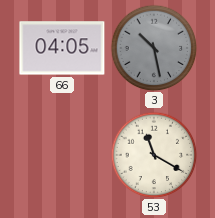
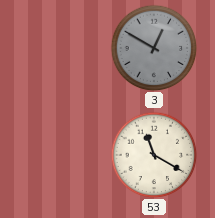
66: 04:05 -> none
3: 10:28 -> 12:50
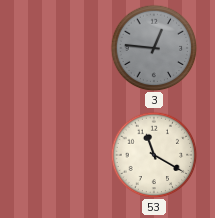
3: 12:50 -> 12:46
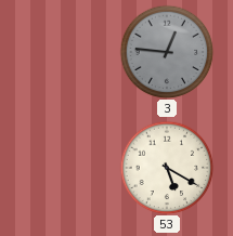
53: 11:20 -> 5:20
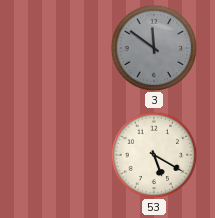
3: 12:46 -> 11:51
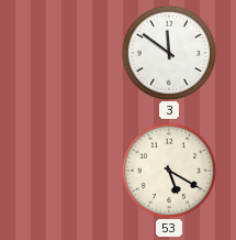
3 dial: grey -> white
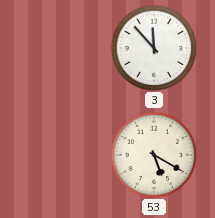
3: 11:51 -> 11:53
